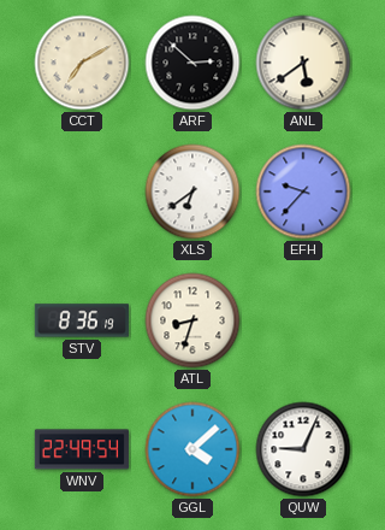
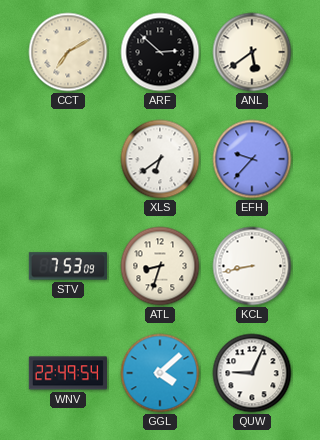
STV: 8:36 -> 7:53
KCL: none -> 8:43
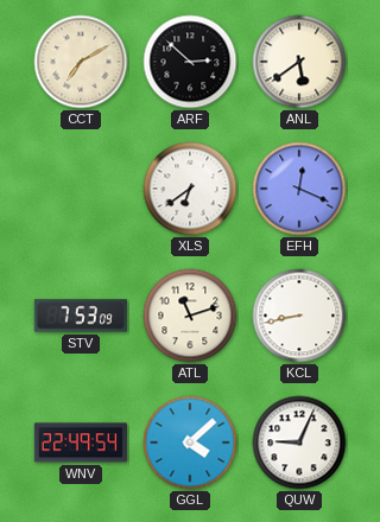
EFH: 9:37 -> 12:19
ATL: 8:33 -> 11:12
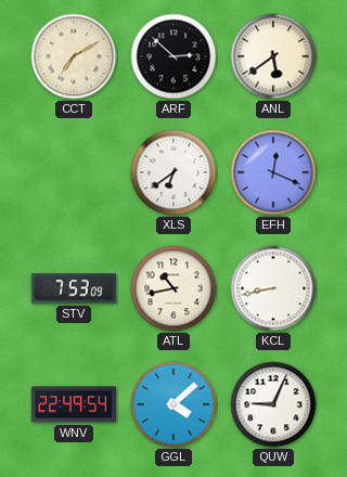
ATL: 11:12 -> 10:43
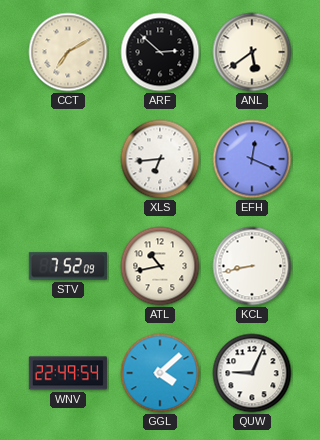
XLS: 6:39 -> 6:44
STV: 7:53 -> 7:52
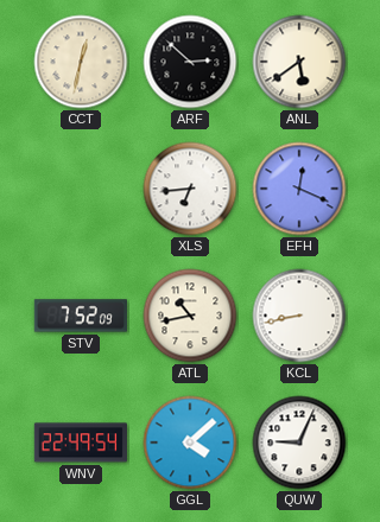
CCT: 7:10 -> 12:32
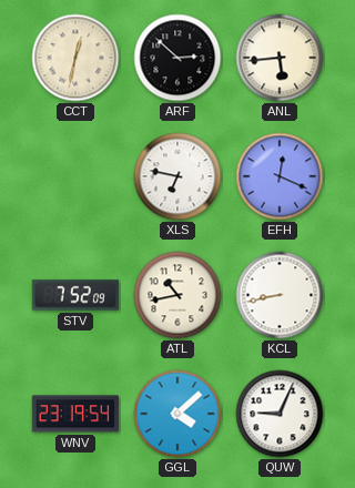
ANL: 5:39 -> 5:44
XLS: 6:44 -> 6:47
WNV: 22:49 -> 23:19
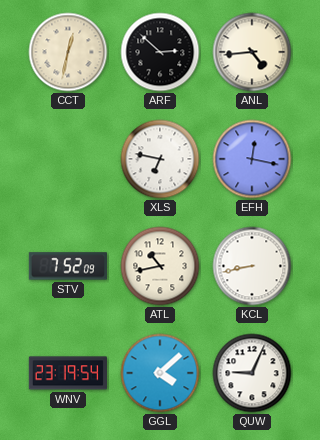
ANL: 5:44 -> 4:44
EFH: 12:19 -> 12:17
